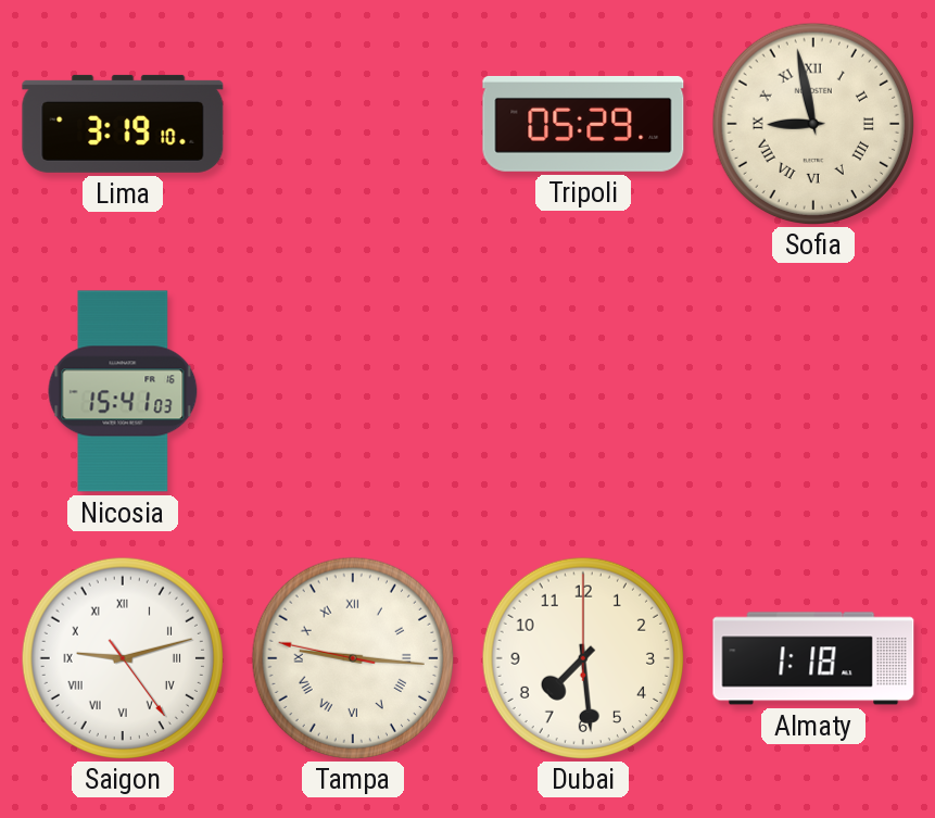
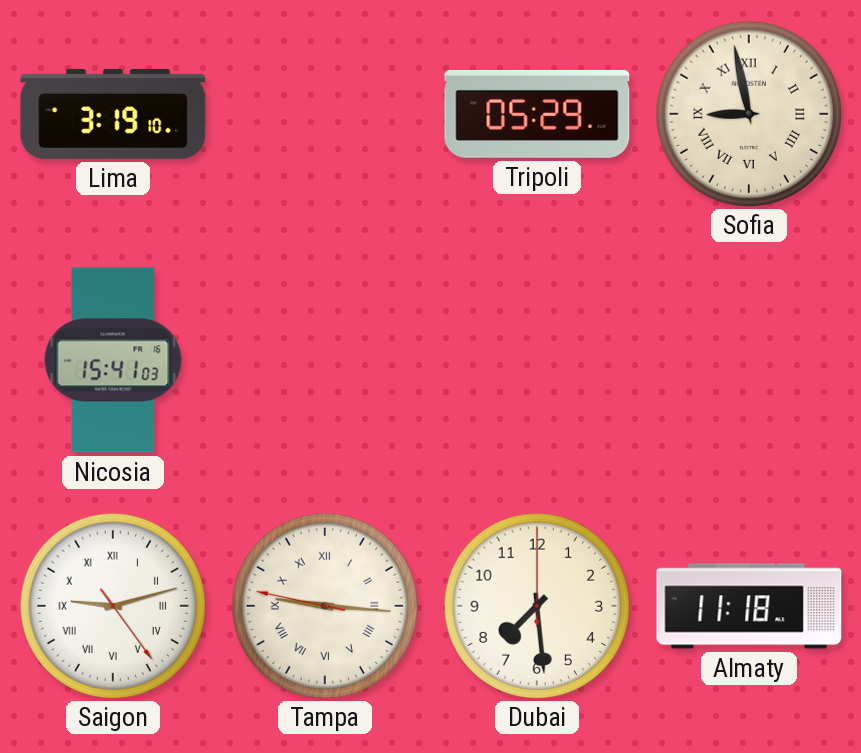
Almaty: 1:18 -> 11:18
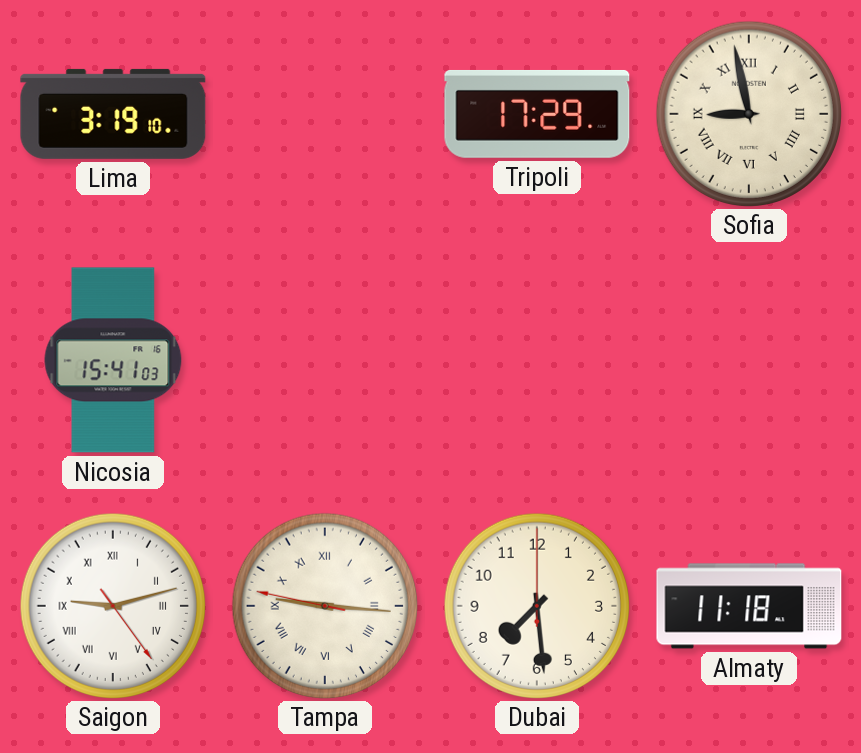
Tripoli: 05:29 -> 17:29
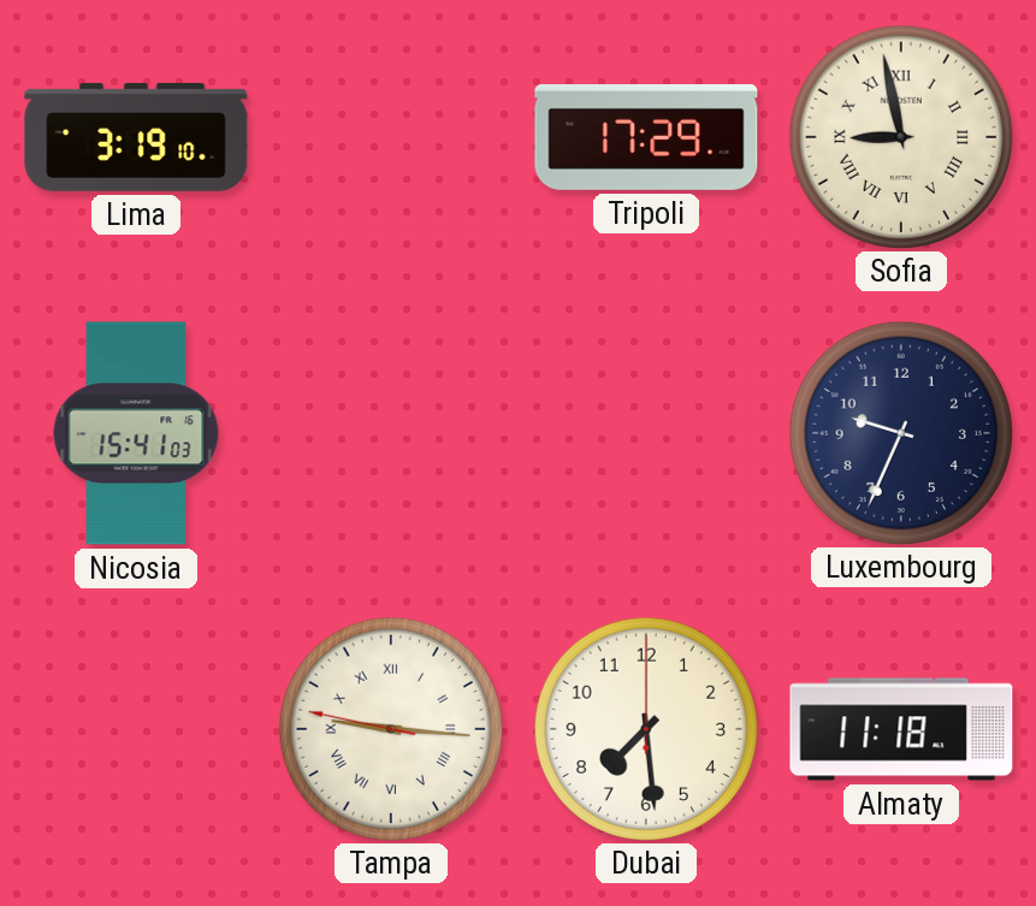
Luxembourg: none -> 9:34
Saigon: 9:12 -> none
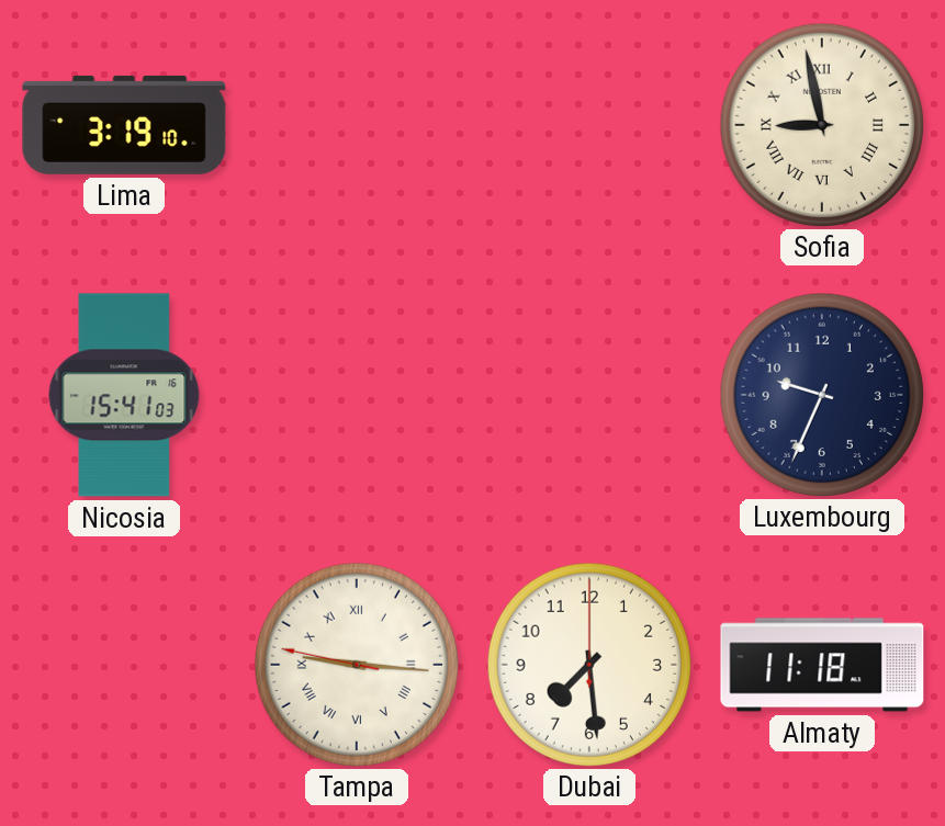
Tripoli: 17:29 -> none
